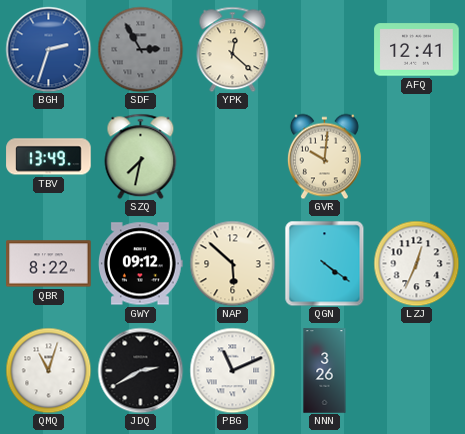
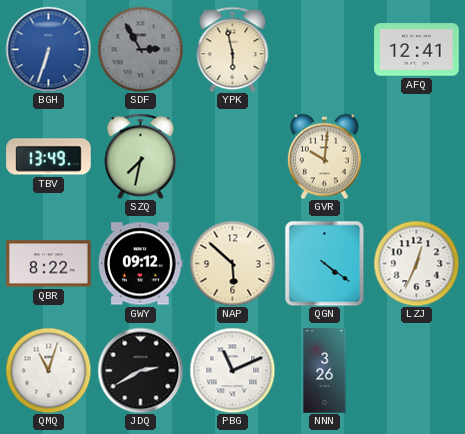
BGH: 2:33 -> 6:33
YPK: 12:22 -> 5:58
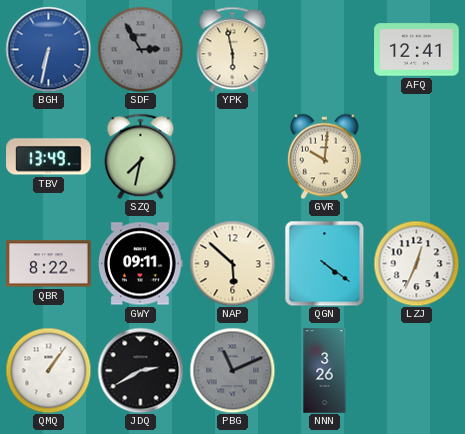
BGH: 6:33 -> 6:32
GWY: 09:12 -> 09:11
QMQ: 11:03 -> 1:06
PBG dial: white -> grey
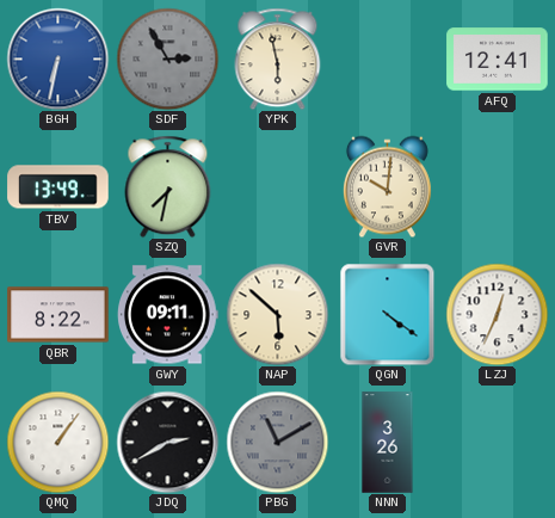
PBG: 11:11 -> 11:10
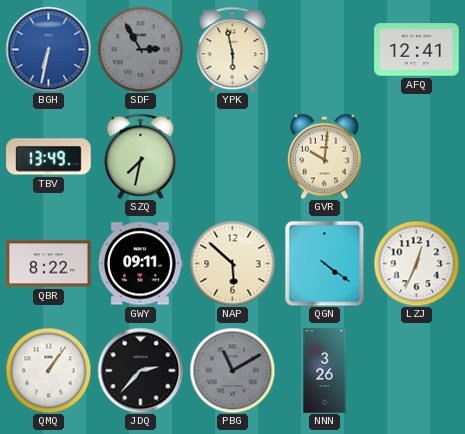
JDQ: 2:40 -> 2:37
